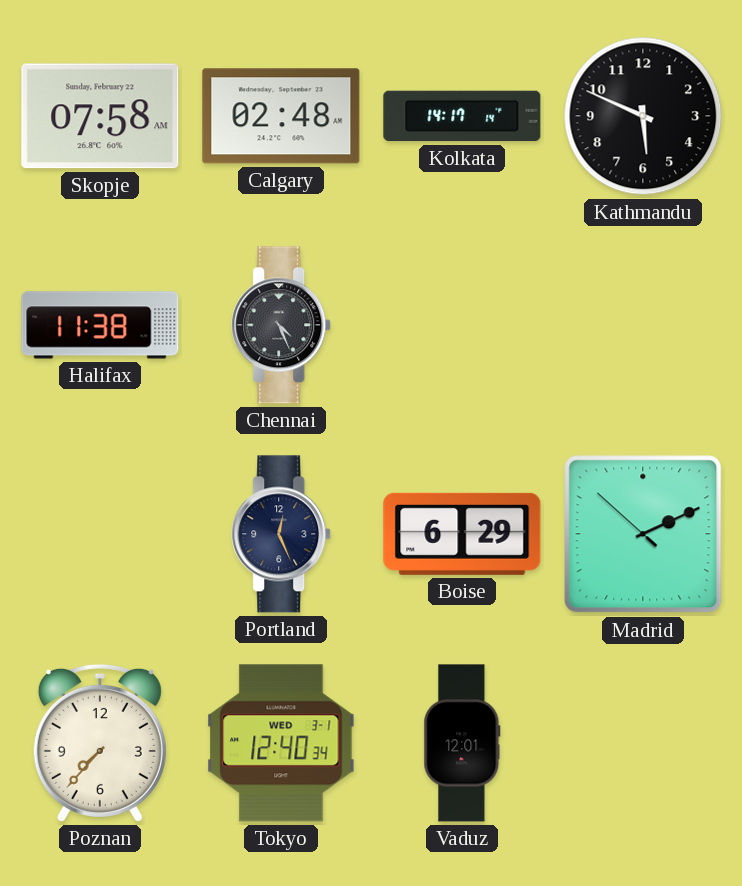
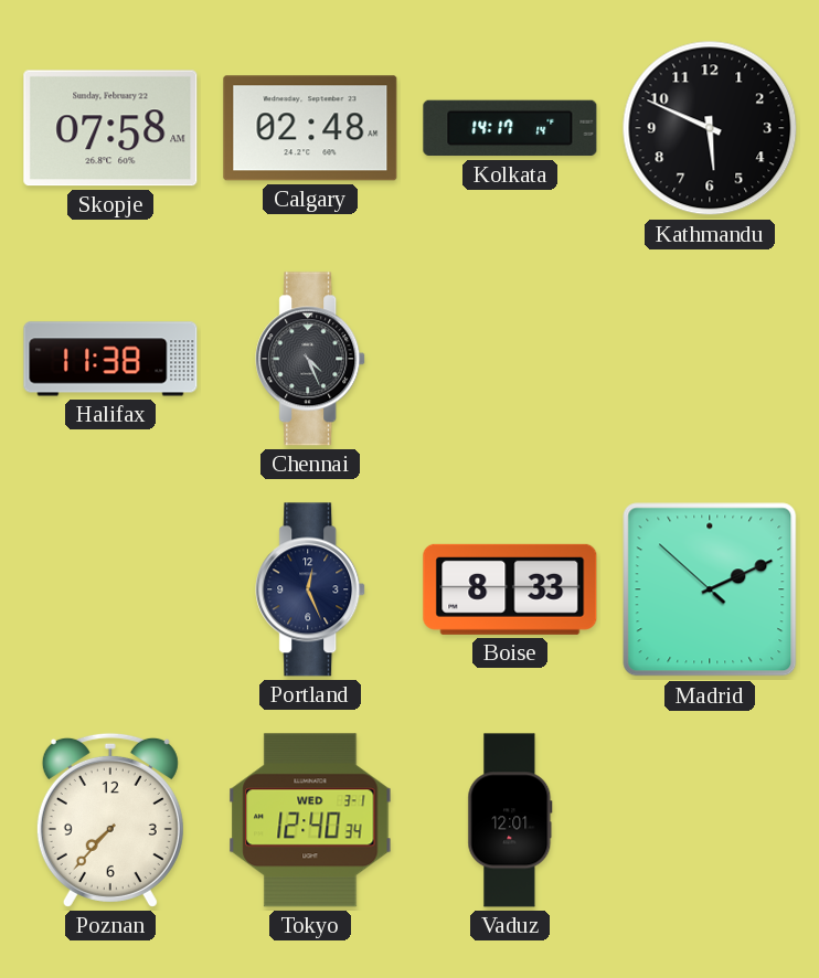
Boise: 6:29 -> 8:33
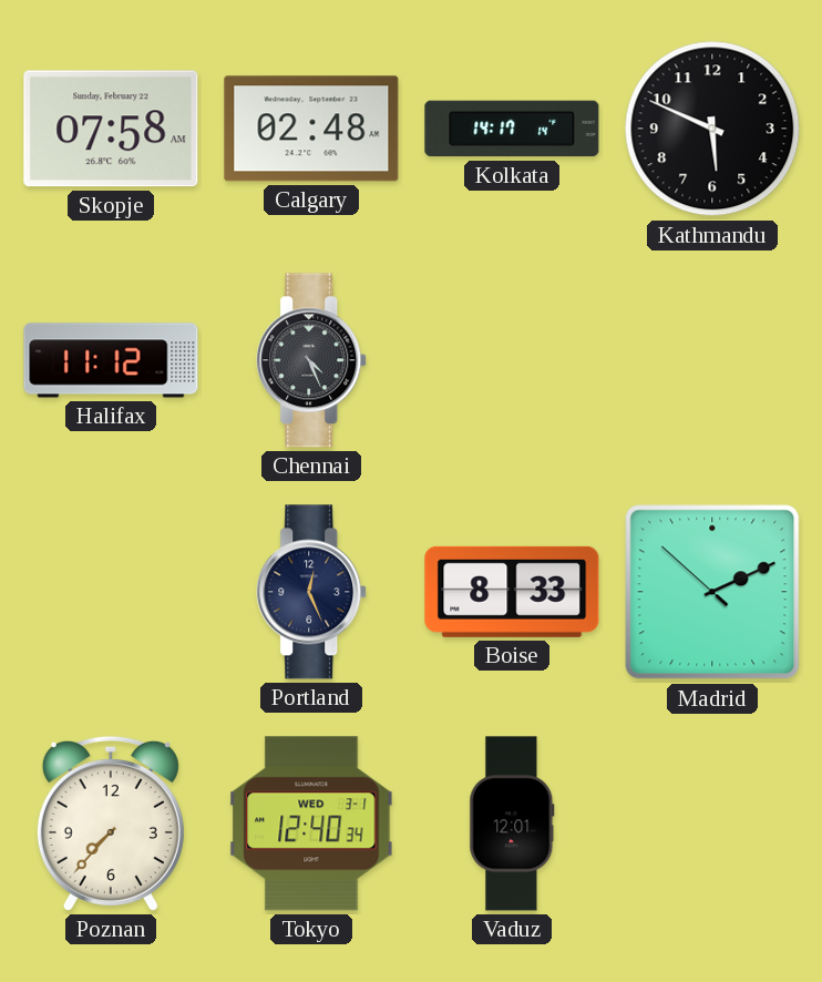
Halifax: 11:38 -> 11:12
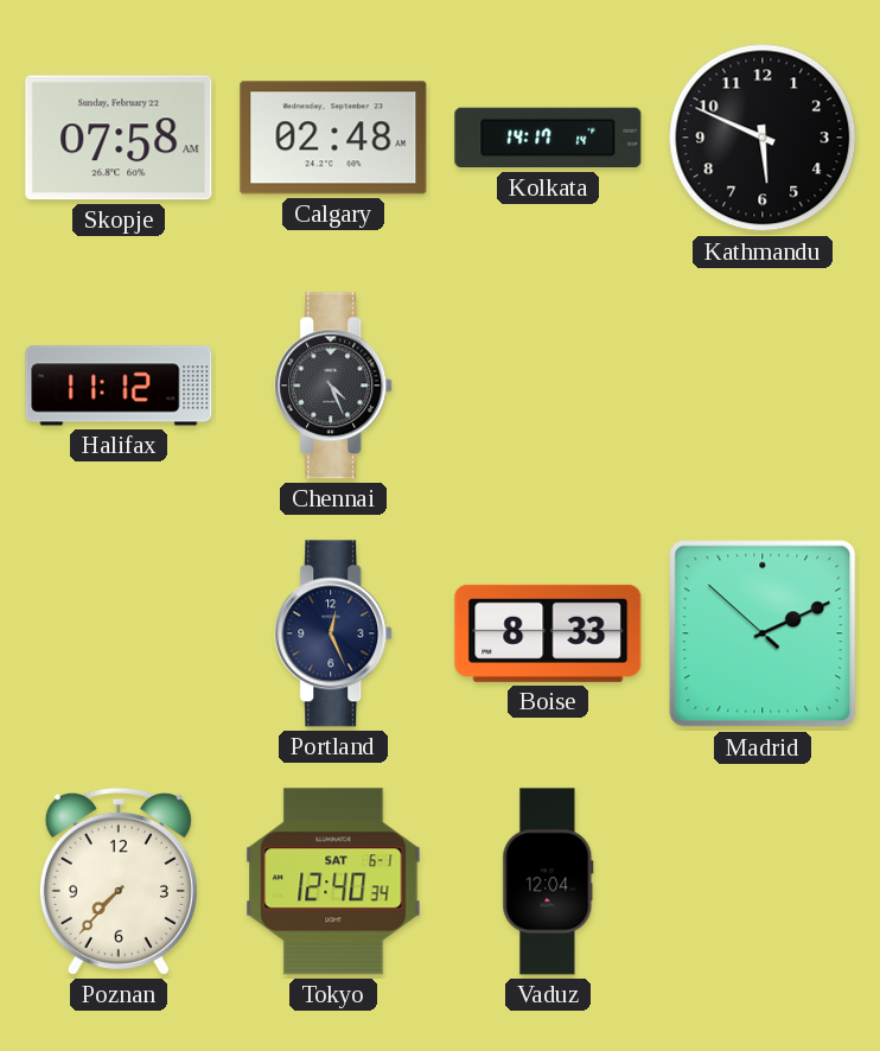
Tokyo date: WED 3-1 -> SAT 6-1
Vaduz: 12:01 -> 12:04
